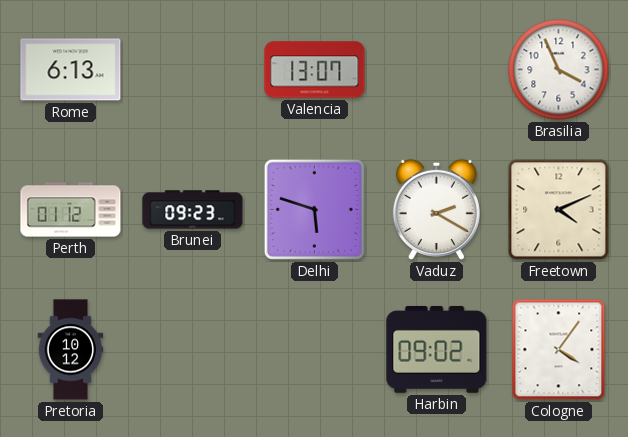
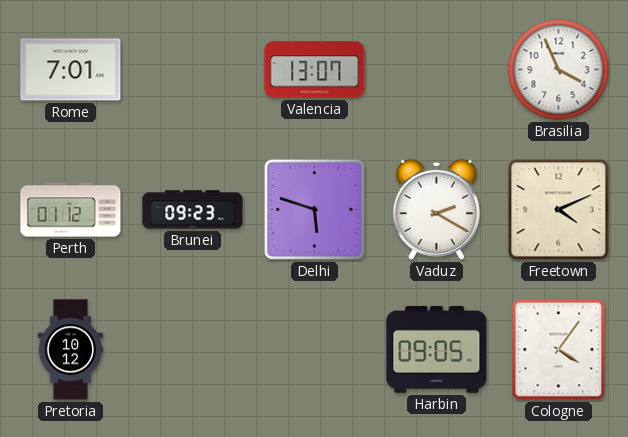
Rome: 6:13 -> 7:01
Harbin: 09:02 -> 09:05
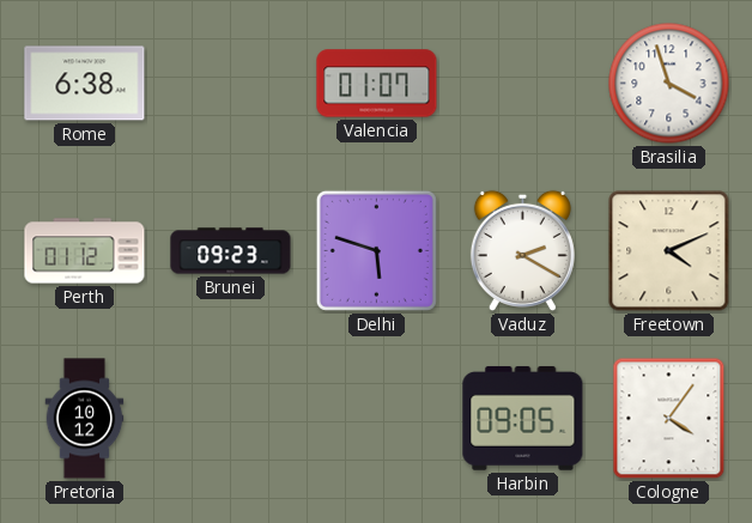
Rome: 7:01 -> 6:38
Valencia: 13:07 -> 01:07
Brasilia: 3:56 -> 3:57
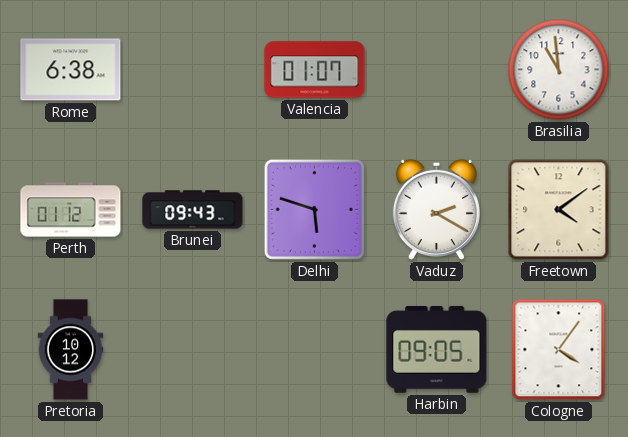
Brasilia: 3:57 -> 10:59
Brunei: 09:23 -> 09:43
Freetown: 4:11 -> 4:09
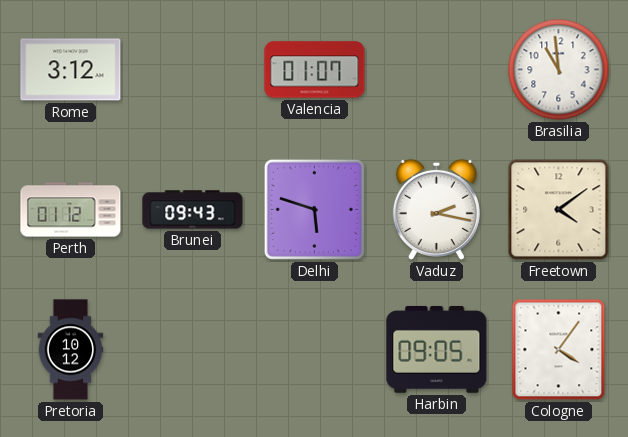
Rome: 6:38 -> 3:12
Vaduz: 2:20 -> 2:17
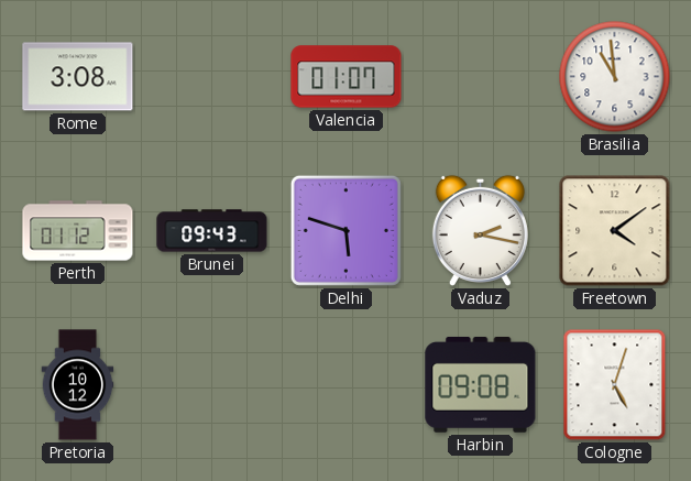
Rome: 3:12 -> 3:08
Harbin: 09:05 -> 09:08
Cologne: 4:06 -> 5:03
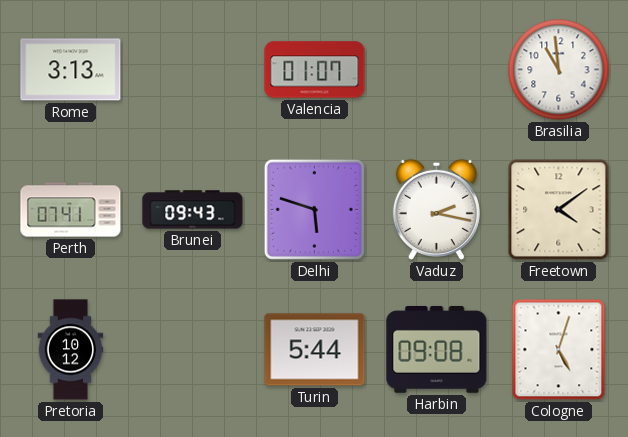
Rome: 3:08 -> 3:13
Perth: 01:12 -> 07:41
Turin: none -> 5:44
